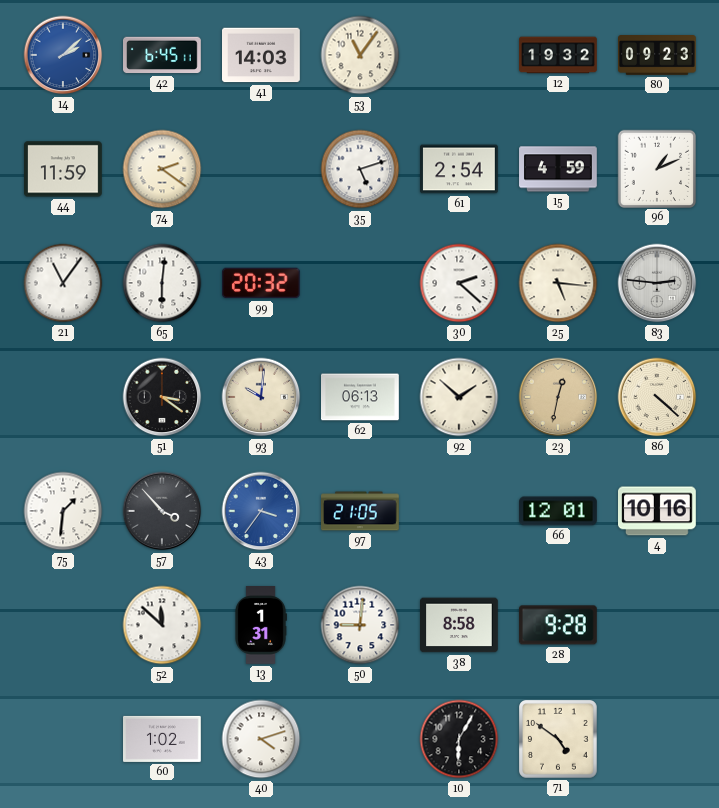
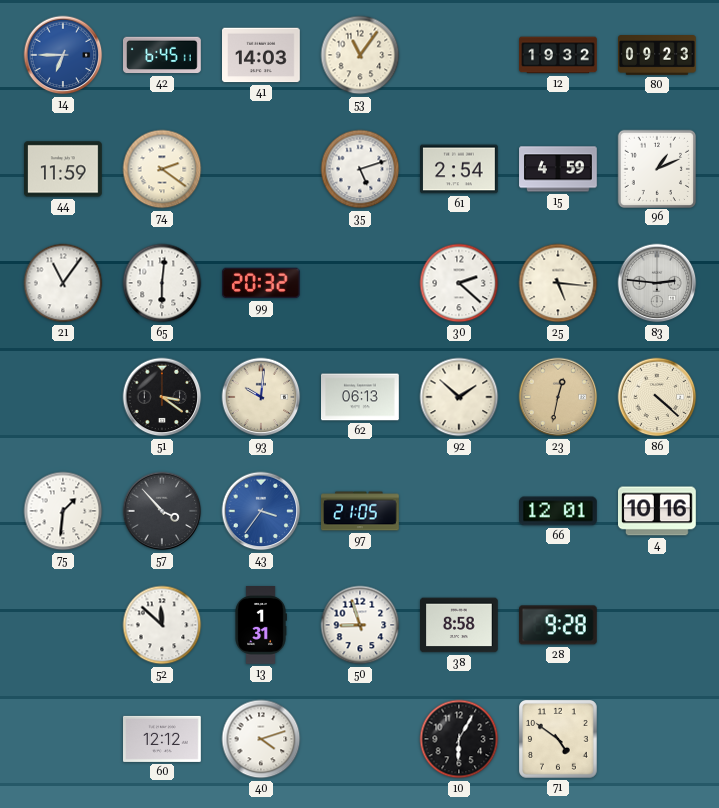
14: 2:08 -> 6:45
50: 9:01 -> 8:57
60: 1:02 -> 12:12
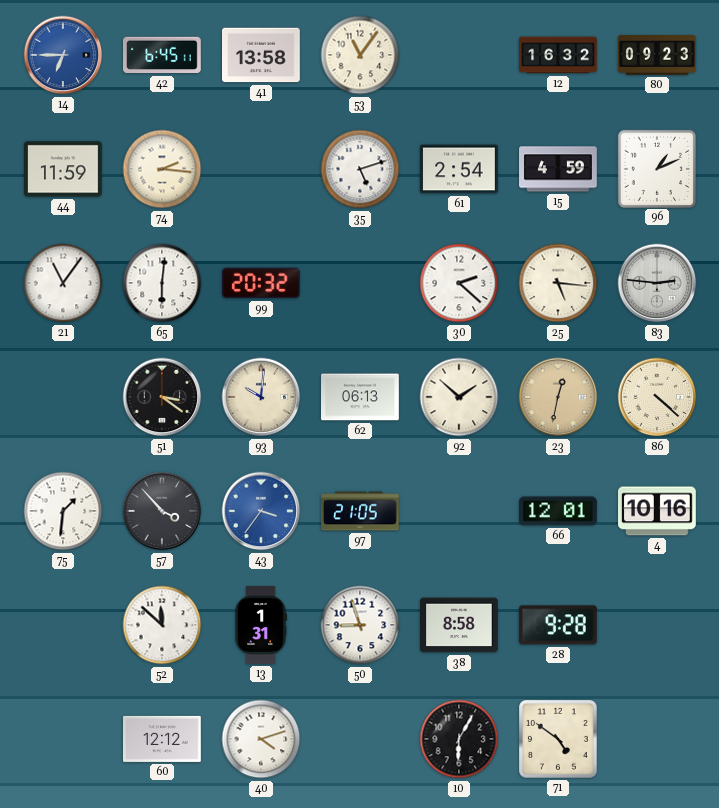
41: 14:03 -> 13:58
12: 19:32 -> 16:32
74: 2:21 -> 2:16
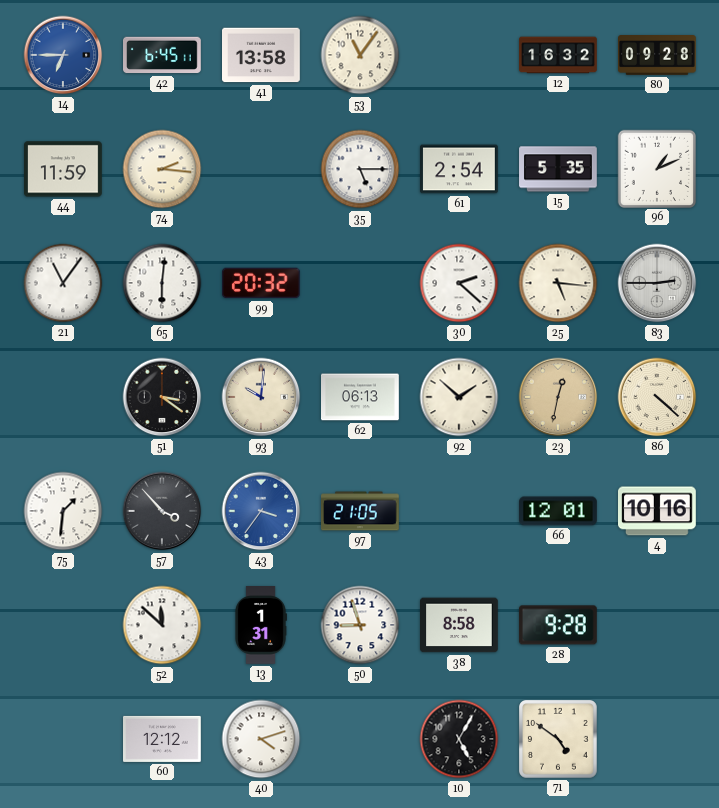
80: 09:23 -> 09:28
35: 5:12 -> 5:15
15: 4:59 -> 5:35
83: 2:46 -> 2:45
10: 6:05 -> 5:05
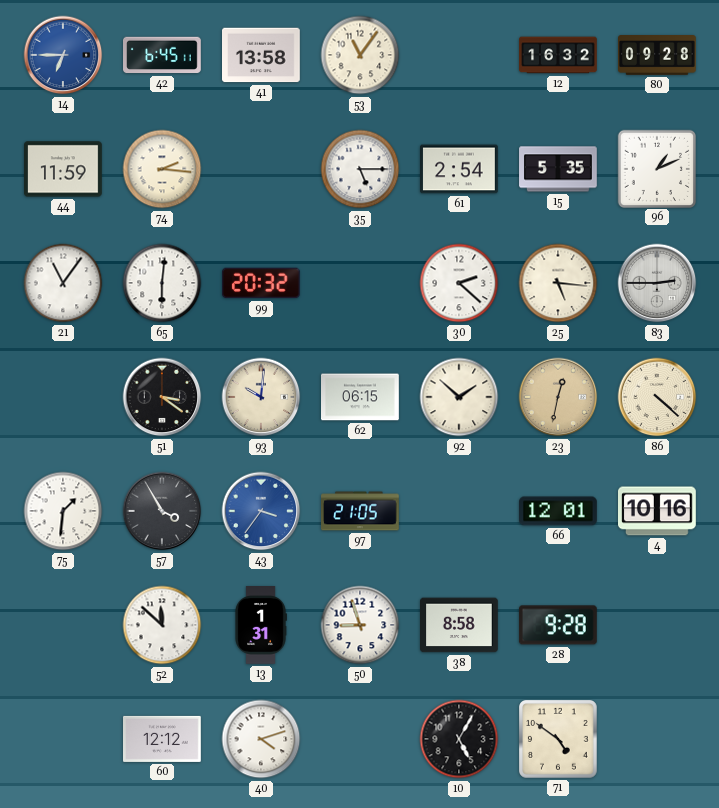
62: 06:13 -> 06:15
57: 3:53 -> 3:55
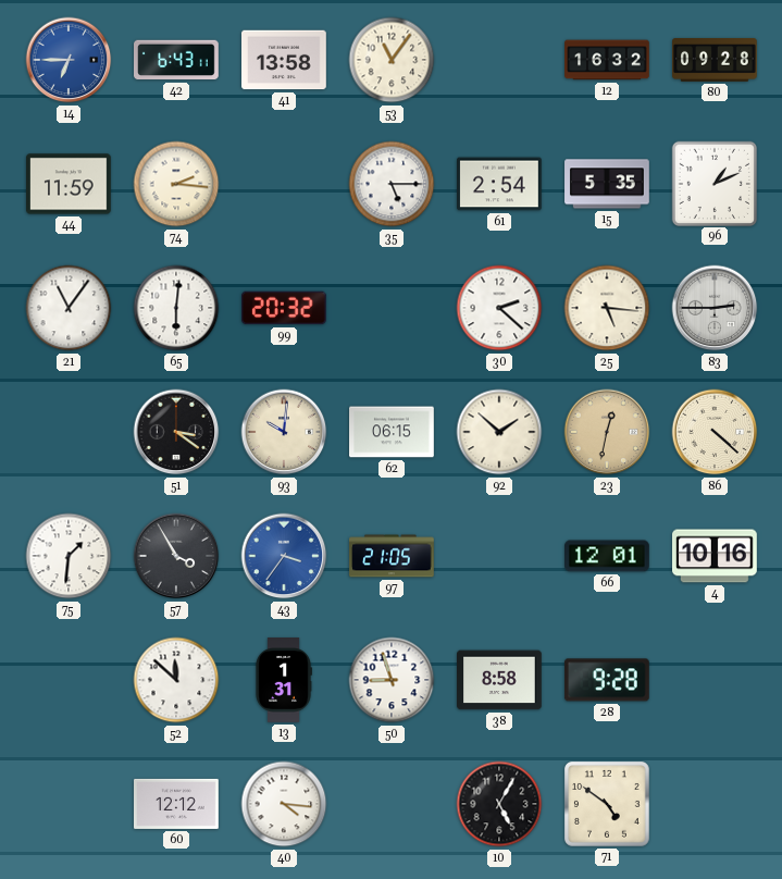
42: 6:45 -> 6:43
40: 4:12 -> 4:16
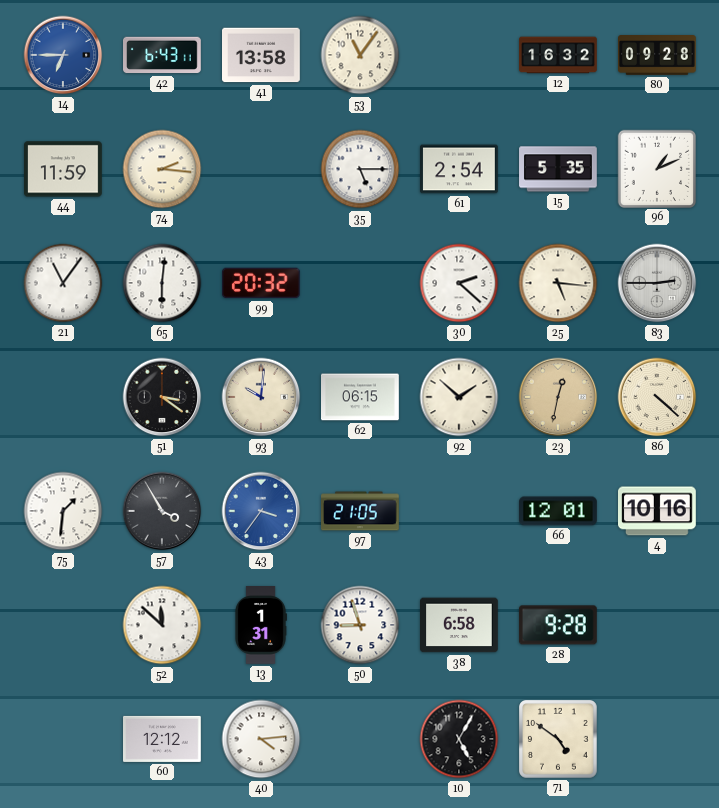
38: 8:58 -> 6:58
40: 4:16 -> 4:14
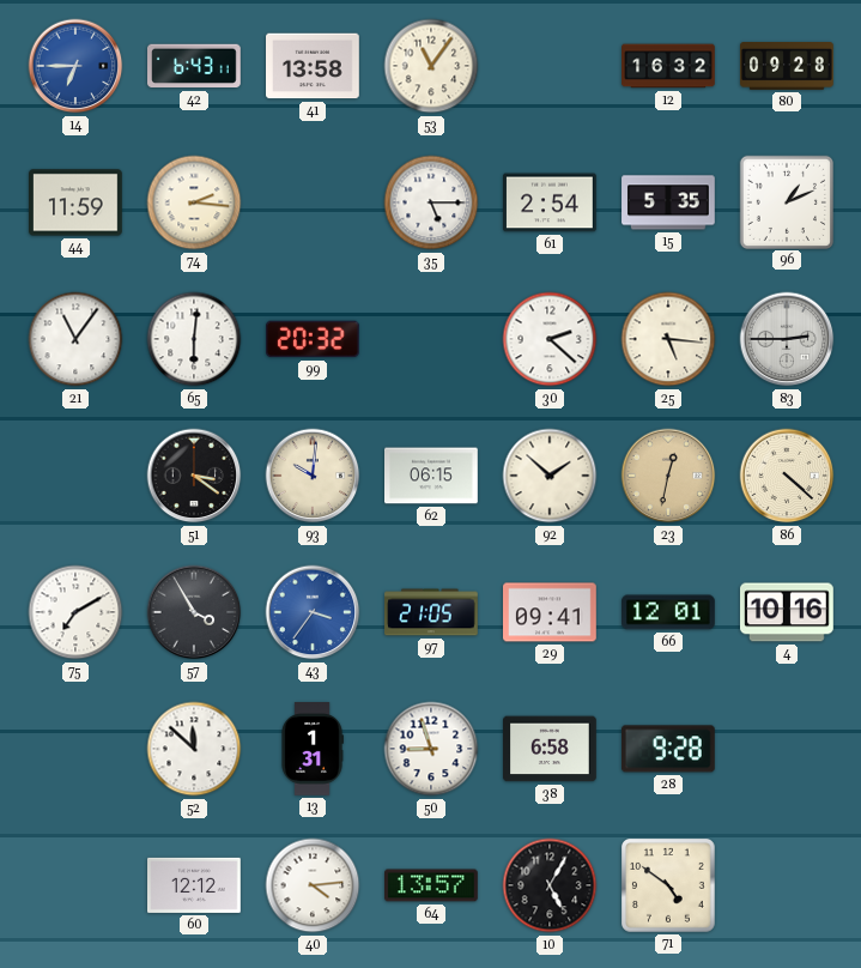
75: 1:31 -> 7:10
29: none -> 09:41
64: none -> 13:57
